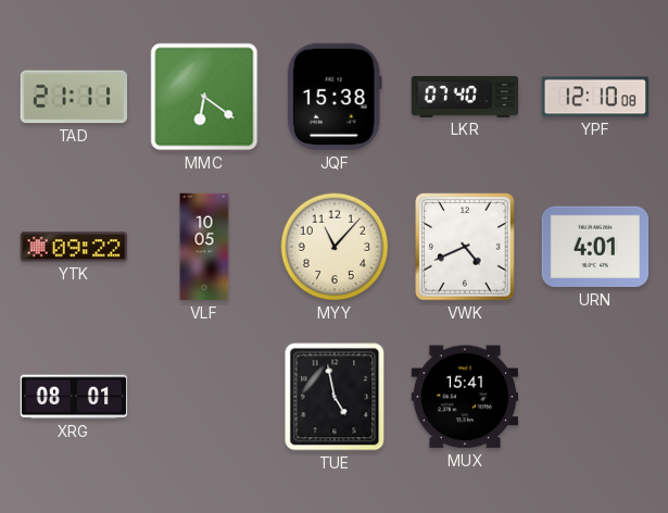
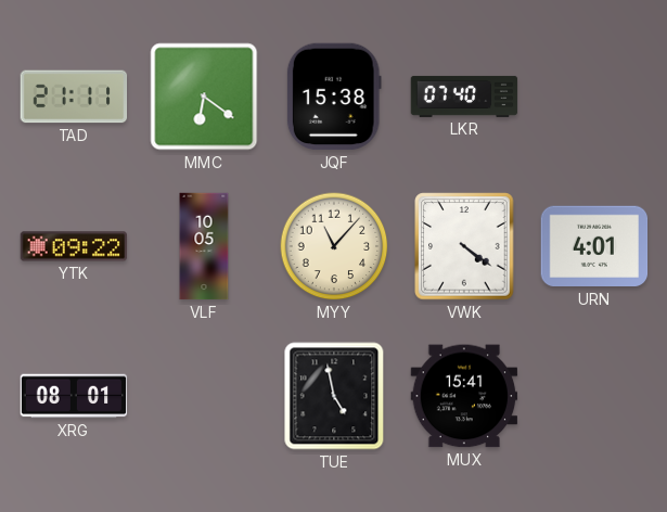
YPF: 12:10 -> none
VWK: 4:41 -> 4:21
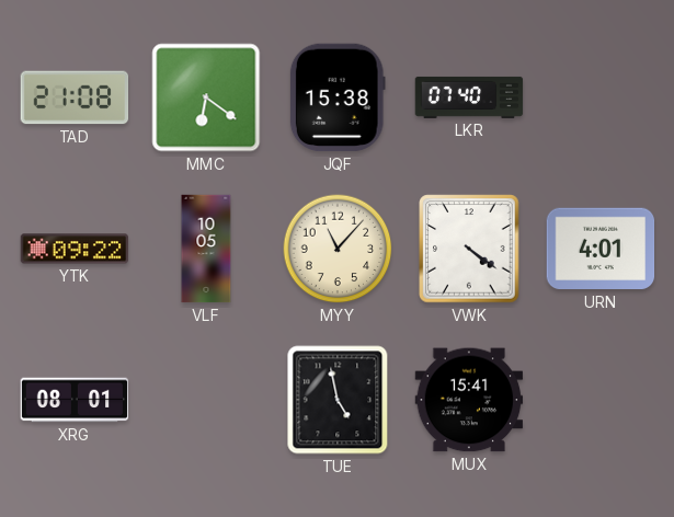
TAD: 21:11 -> 21:08
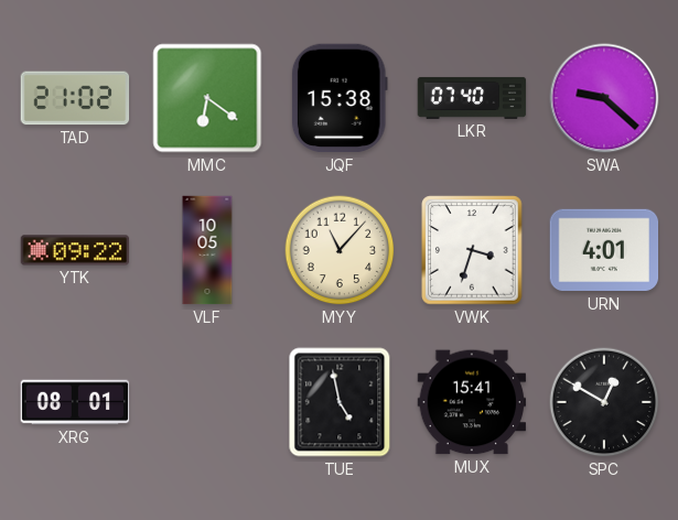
TAD: 21:08 -> 21:02
SWA: none -> 9:22
VWK: 4:21 -> 3:33
SPC: none -> 12:50
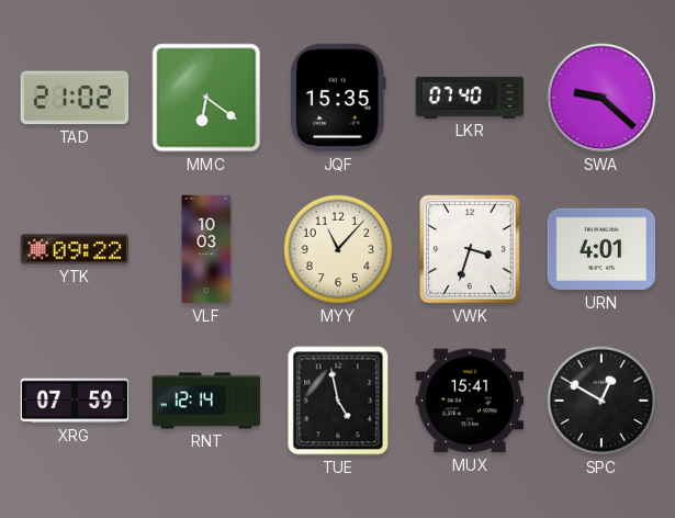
JQF: 15:38 -> 15:35
VLF: 10:05 -> 10:03
XRG: 08:01 -> 07:59
RNT: none -> 12:14
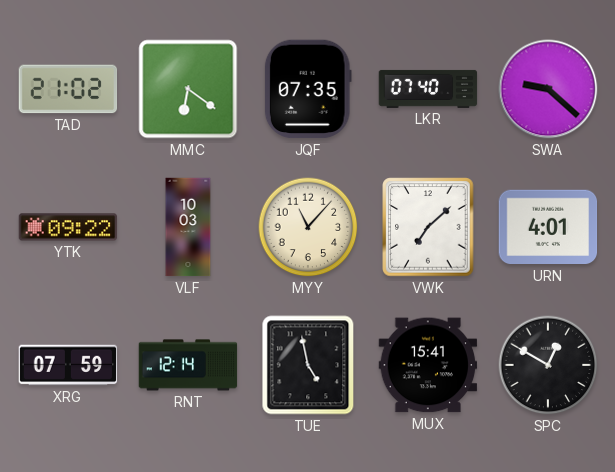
JQF: 15:35 -> 07:35
VWK: 3:33 -> 7:08
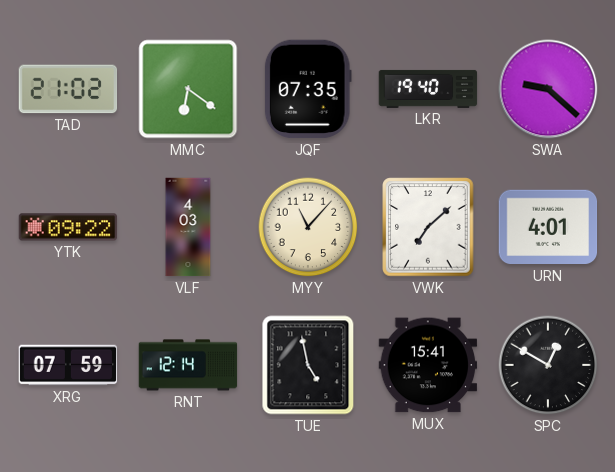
LKR: 07:40 -> 19:40
VLF: 10:03 -> 4:03
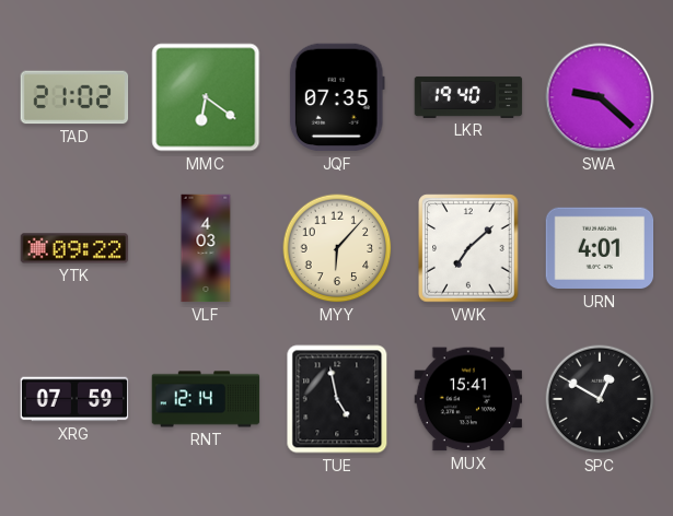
MYY: 11:07 -> 6:07
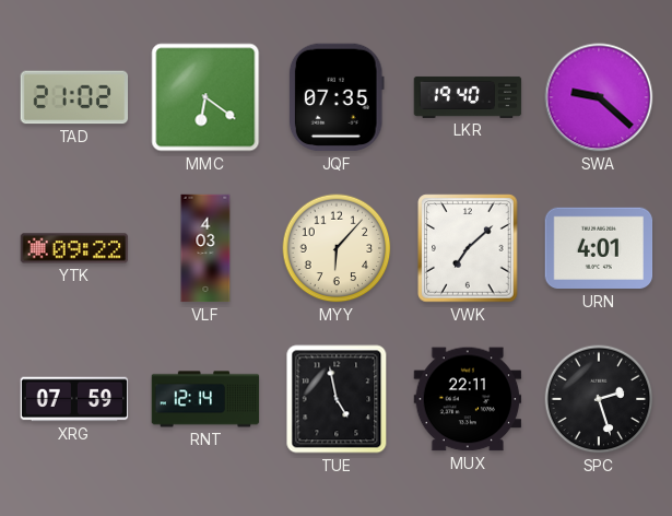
MUX: 15:41 -> 22:11
SPC: 12:50 -> 2:27
